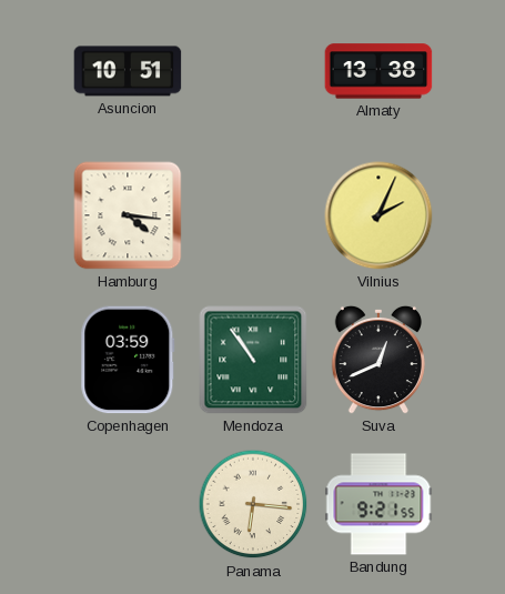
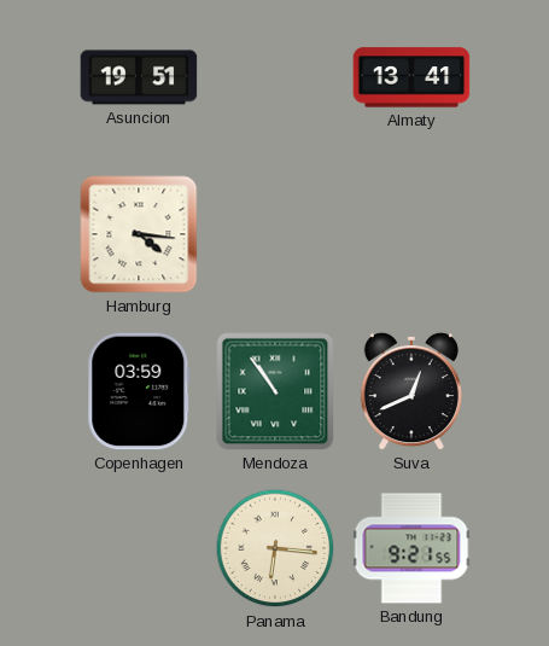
Asuncion: 10:51 -> 19:51
Almaty: 13:38 -> 13:41
Vilnius: 2:04 -> none
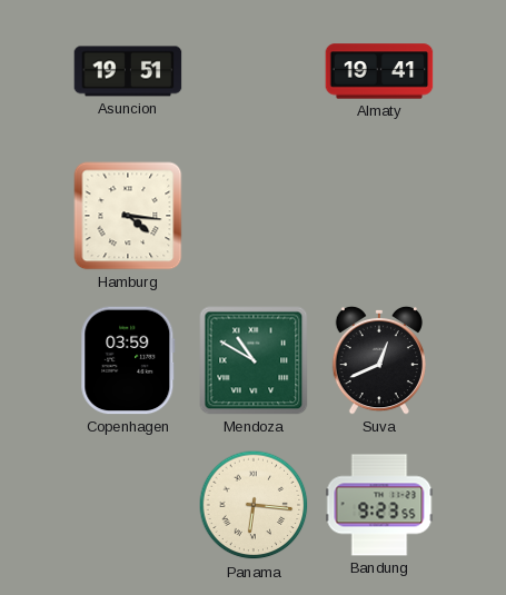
Almaty: 13:41 -> 19:41
Mendoza: 10:54 -> 10:50
Bandung: 9:21 -> 9:23
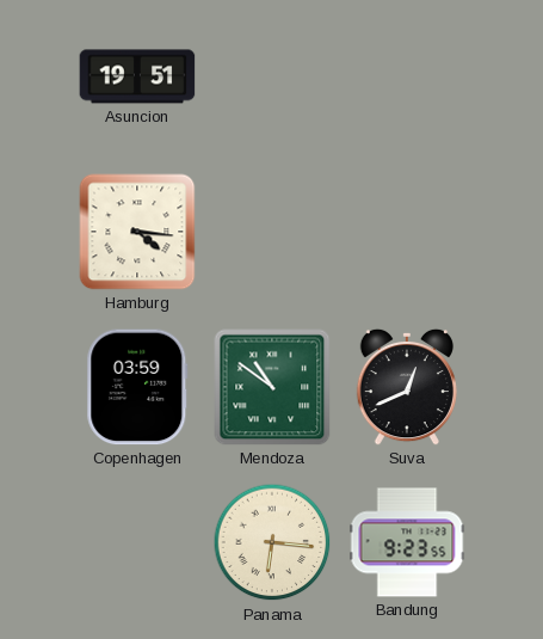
Almaty: 19:41 -> none
Mendoza: 10:50 -> 10:51
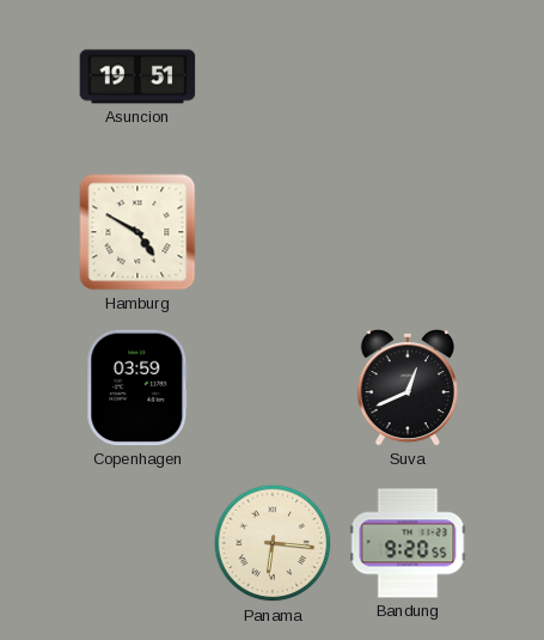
Hamburg: 4:16 -> 4:50
Mendoza: 10:51 -> none
Bandung: 9:23 -> 9:20
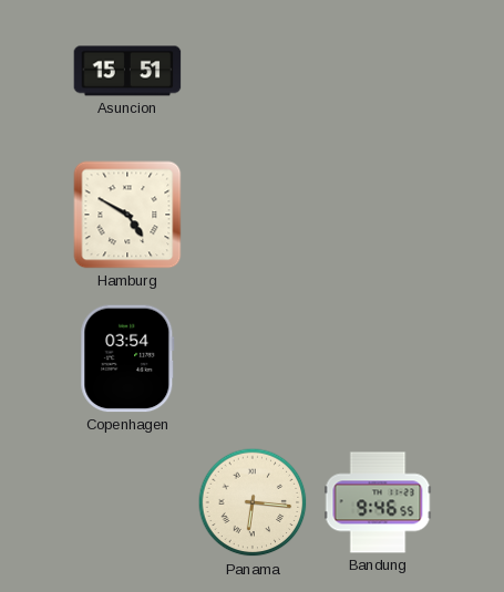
Asuncion: 19:51 -> 15:51
Copenhagen: 03:59 -> 03:54
Suva: 12:41 -> none
Bandung: 9:20 -> 9:46
